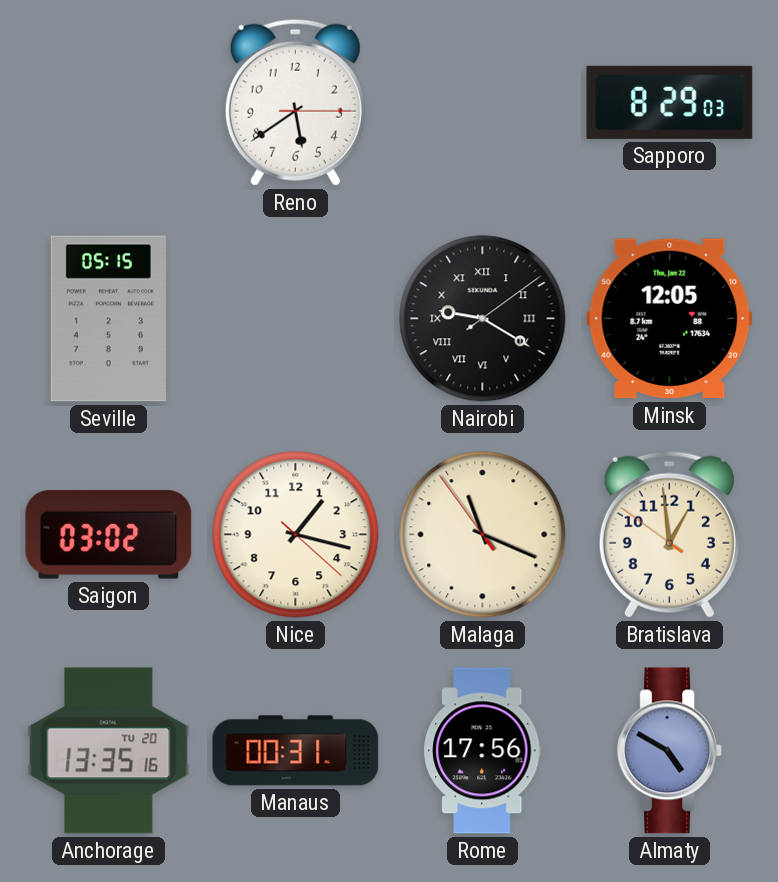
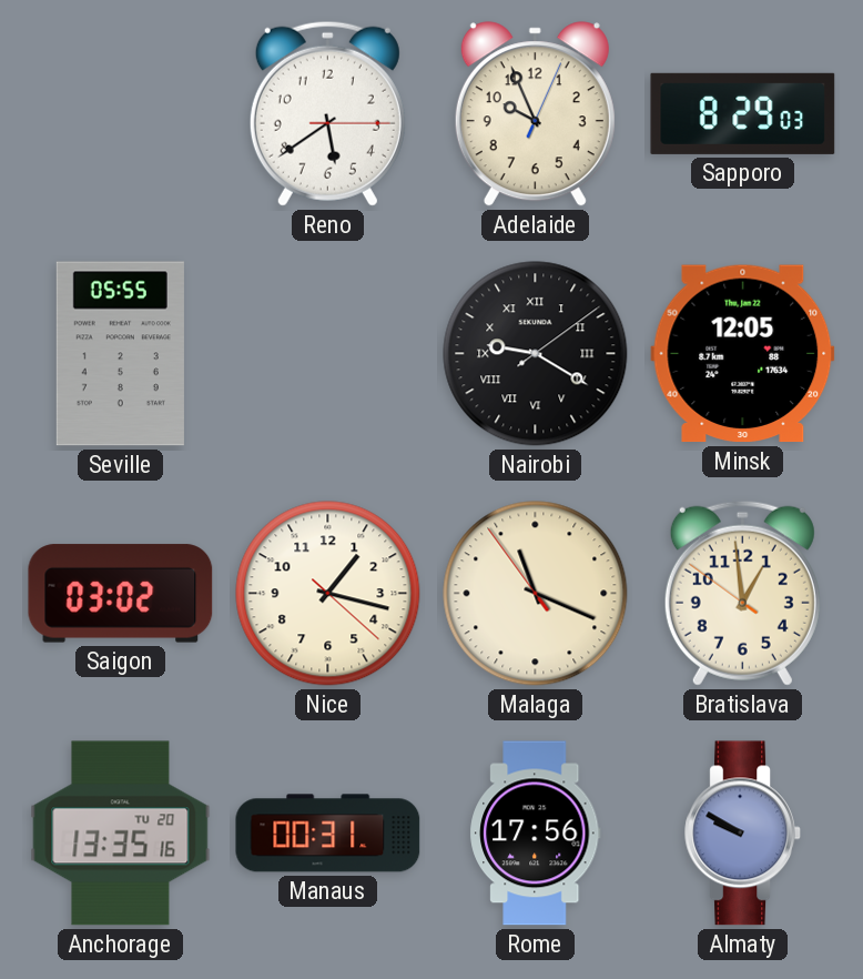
Adelaide: none -> 9:56
Seville: 05:15 -> 05:55
Almaty: 4:50 -> 9:50
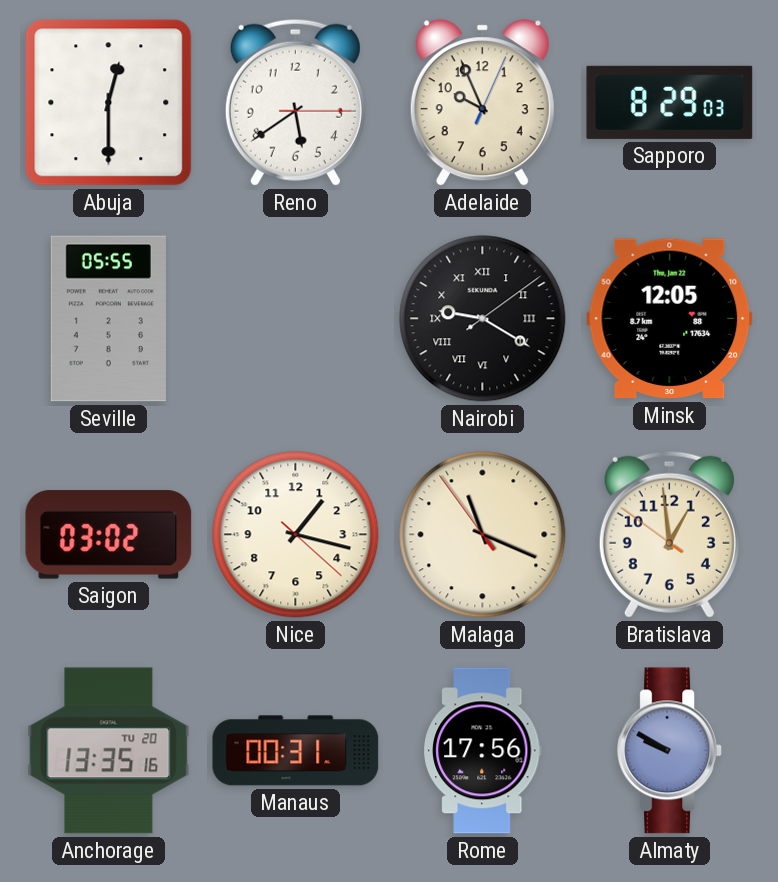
Abuja: none -> 12:30
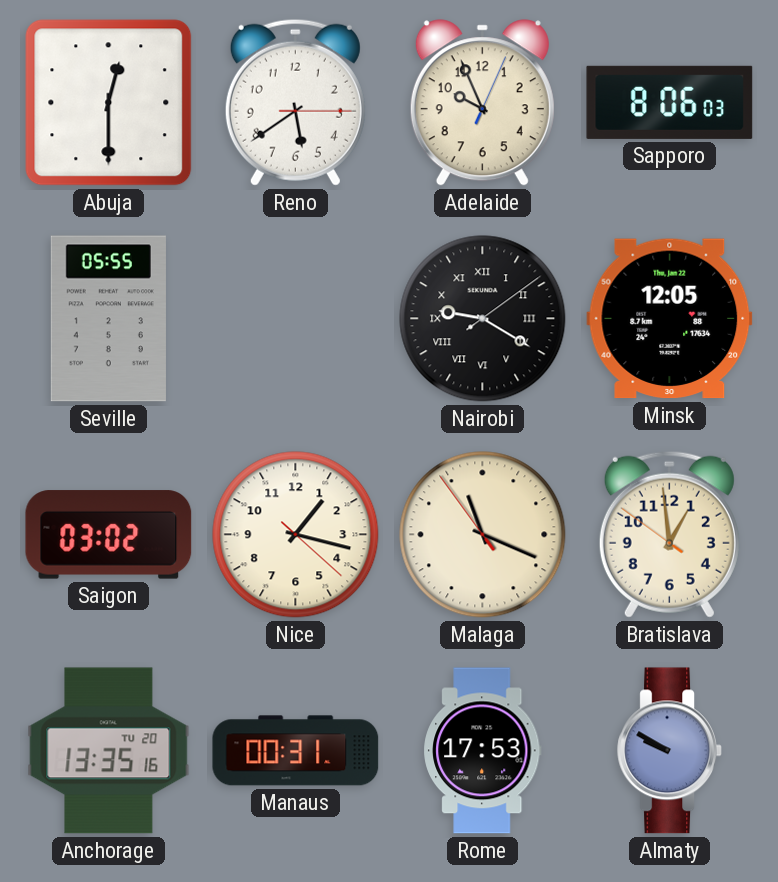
Sapporo: 8:29 -> 8:06
Rome: 17:56 -> 17:53
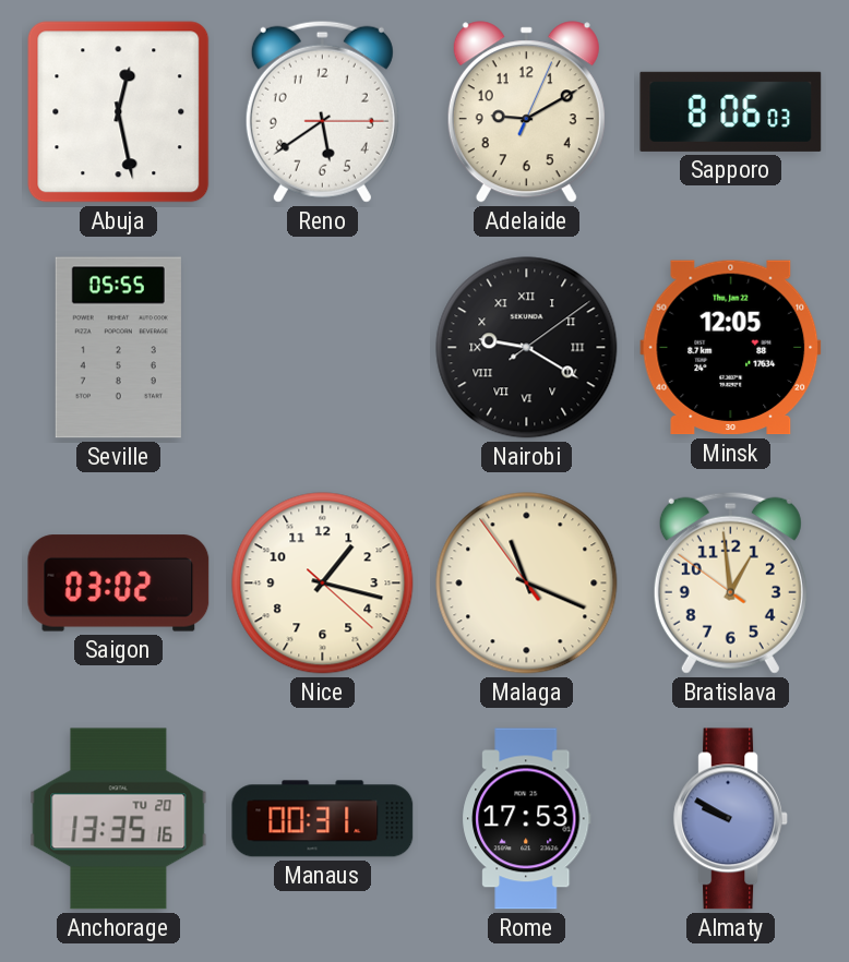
Abuja: 12:30 -> 12:28
Adelaide: 9:56 -> 9:10
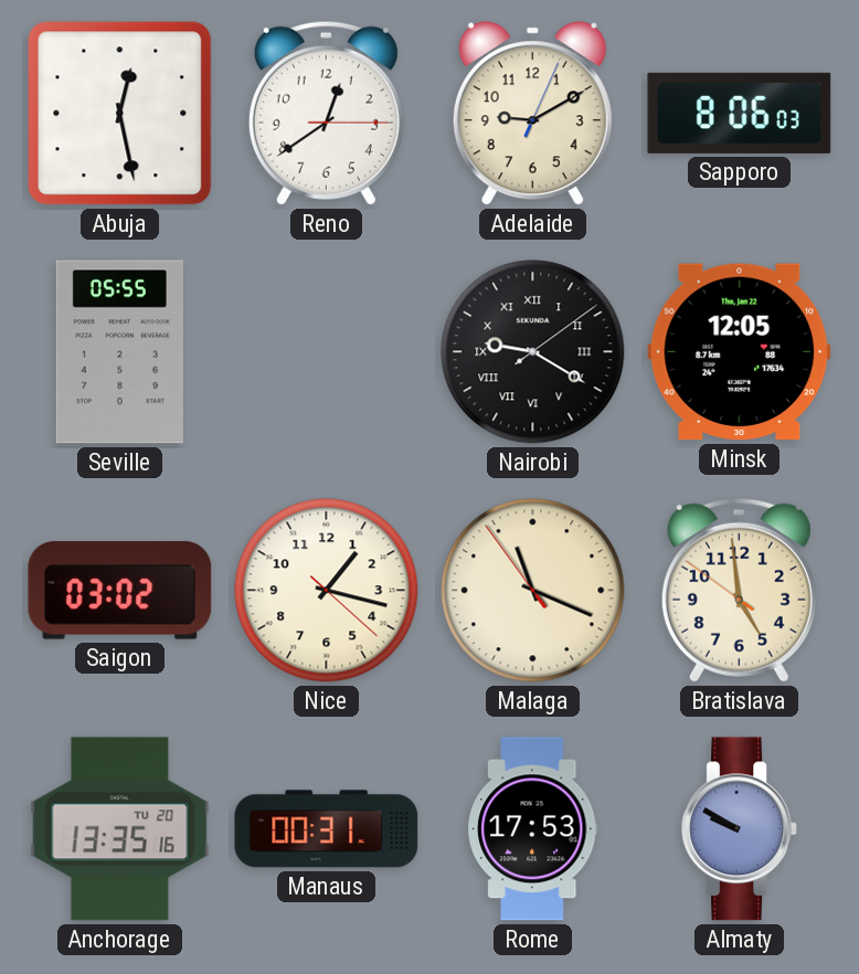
Reno: 5:39 -> 12:39
Bratislava: 12:58 -> 4:58
